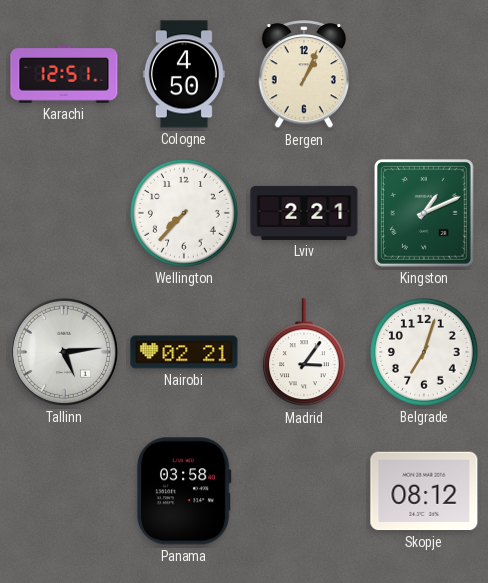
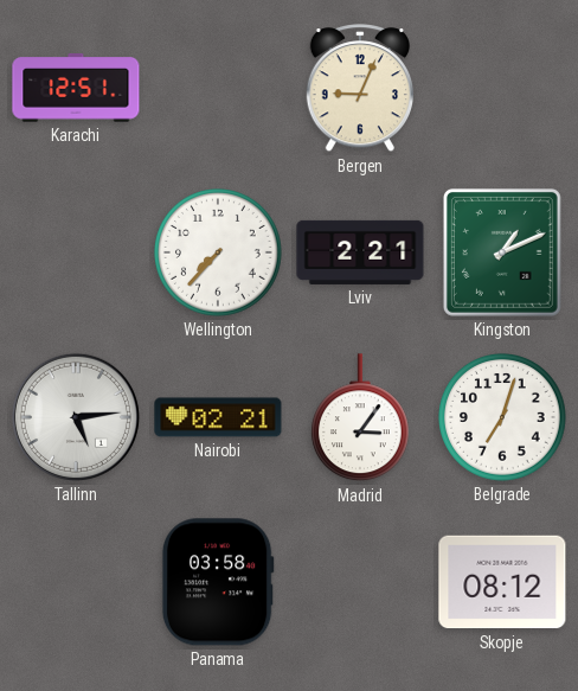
Cologne: 4:50 -> none
Bergen: 1:04 -> 9:04
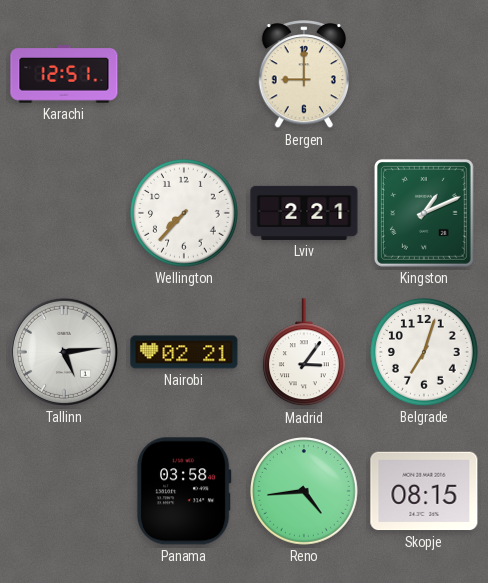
Bergen: 9:04 -> 9:00
Reno: none -> 4:44
Skopje: 08:12 -> 08:15
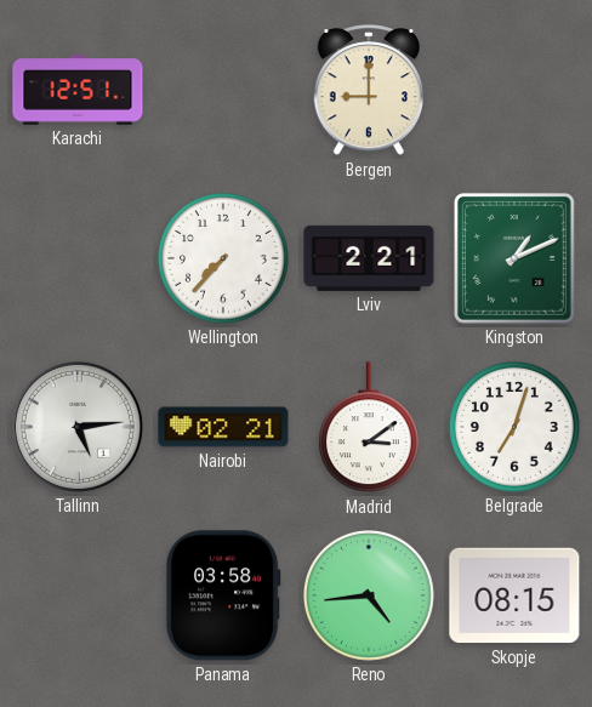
Madrid: 3:06 -> 3:09
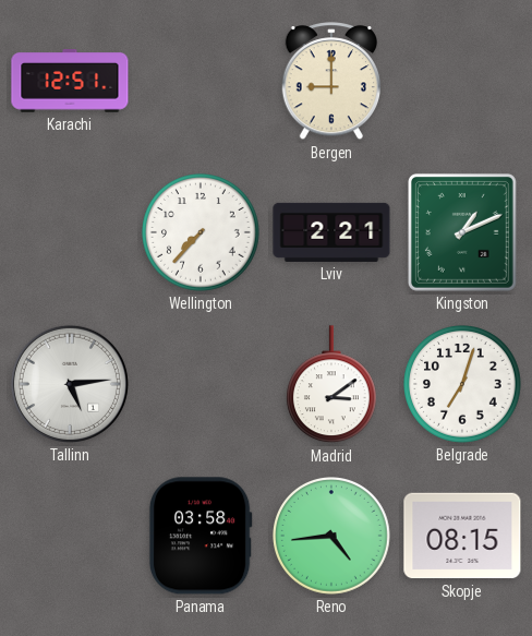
Nairobi: 02:21 -> none
